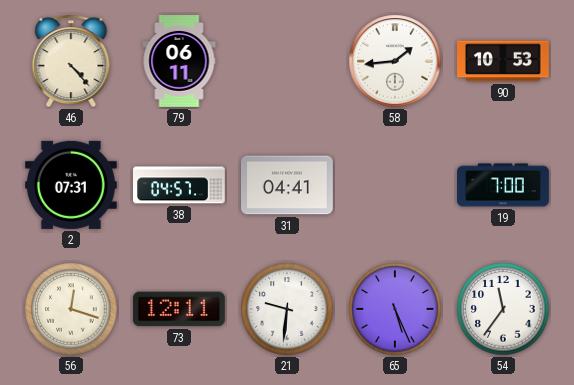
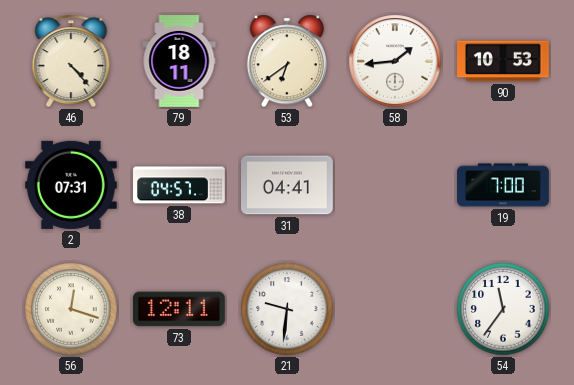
79: 06:11 -> 18:11
53: none -> 6:39
65: 5:26 -> none
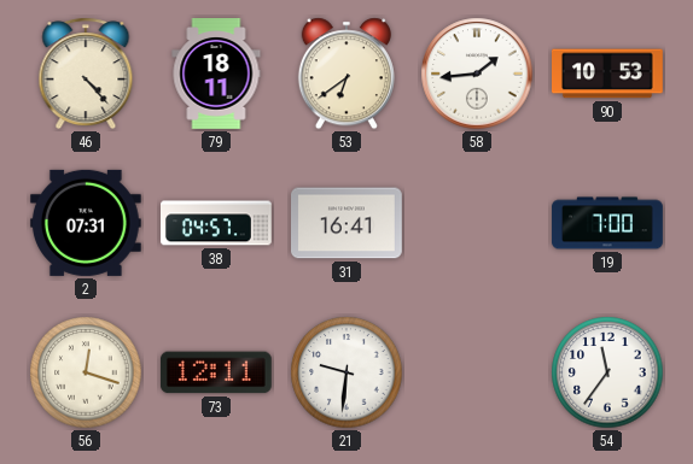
31: 04:41 -> 16:41
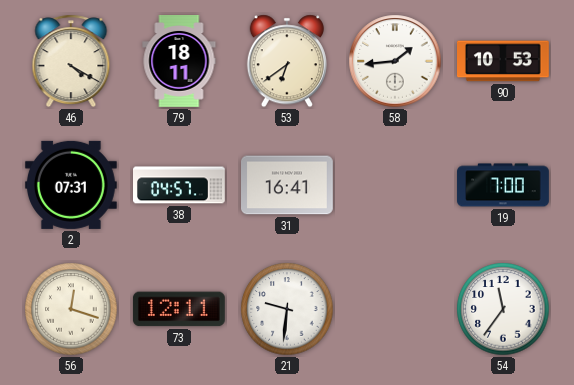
46: 4:23 -> 4:20
